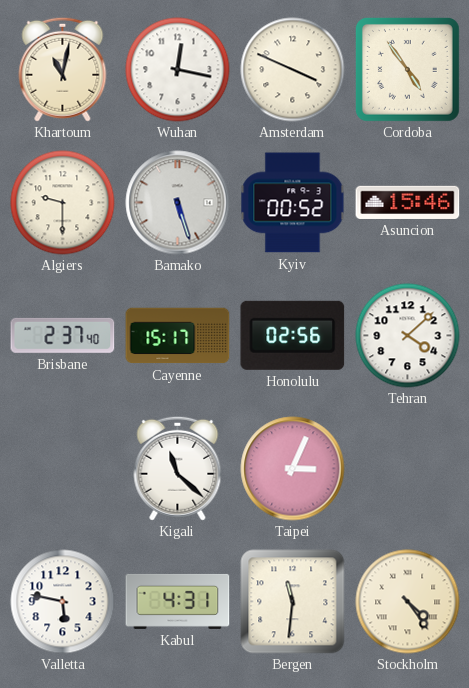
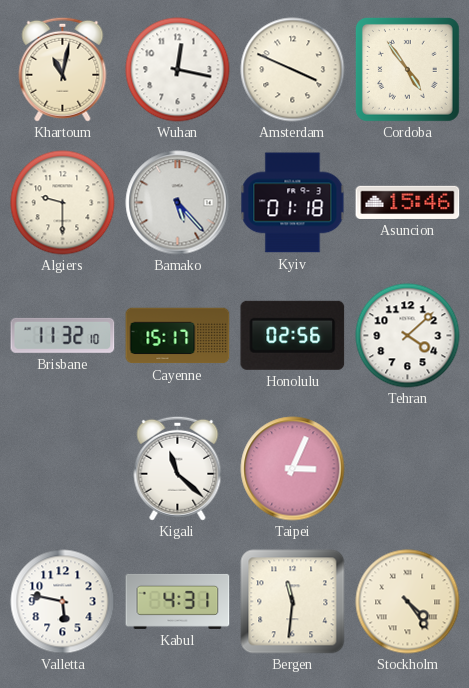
Bamako: 5:27 -> 5:23
Kyiv: 00:52 -> 01:18
Brisbane: 2:37 -> 11:32
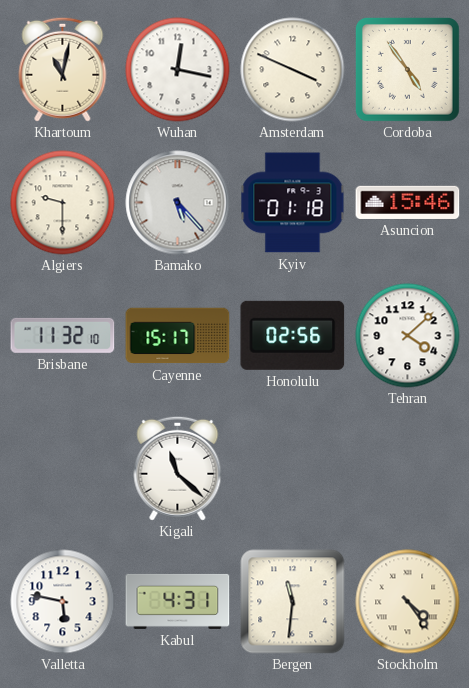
Taipei: 3:04 -> none
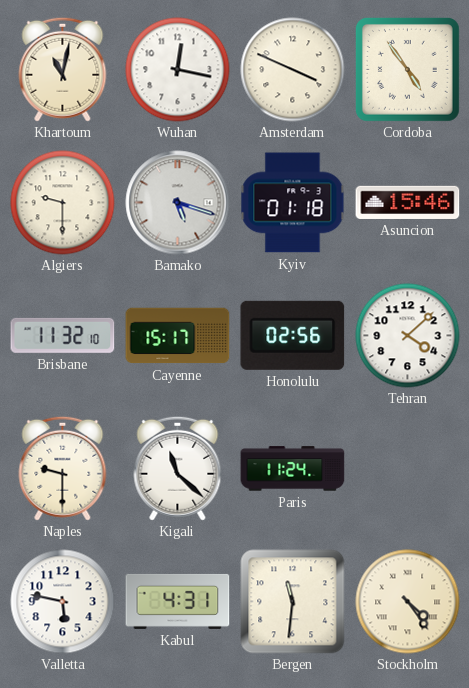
Bamako: 5:23 -> 5:18
Naples: none -> 9:30
Paris: none -> 11:24
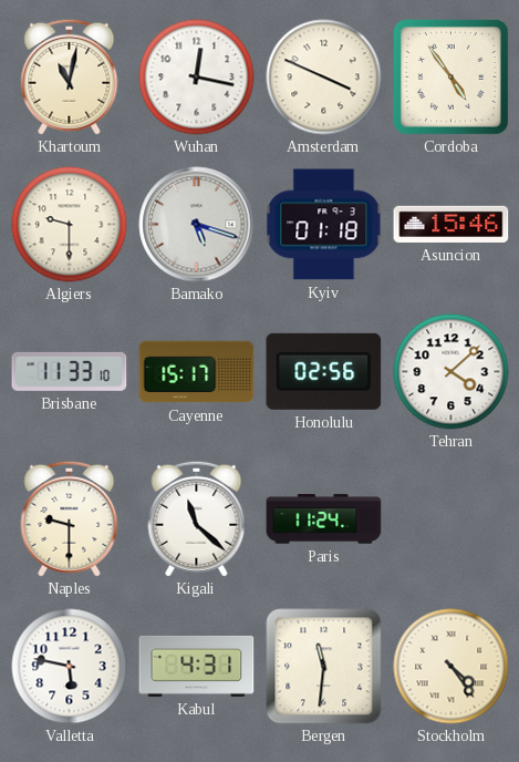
Brisbane: 11:32 -> 11:33
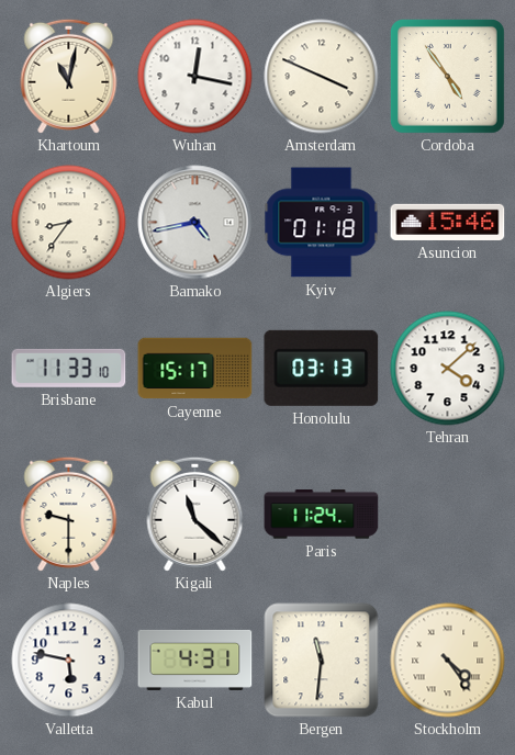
Algiers: 9:30 -> 8:36
Bamako: 5:18 -> 4:43
Honolulu: 02:56 -> 03:13
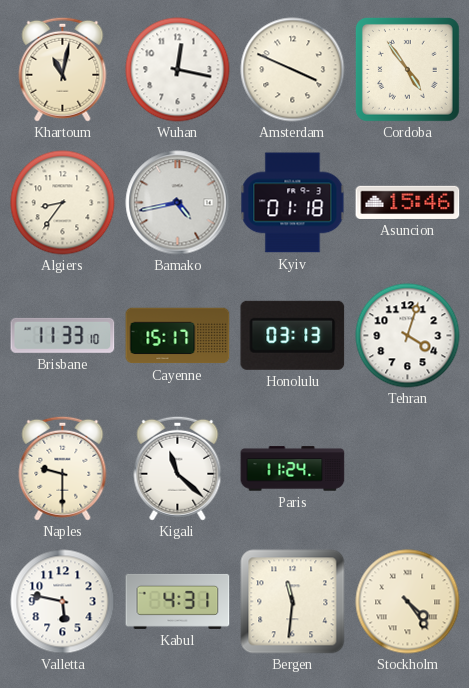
Tehran: 4:08 -> 4:03
